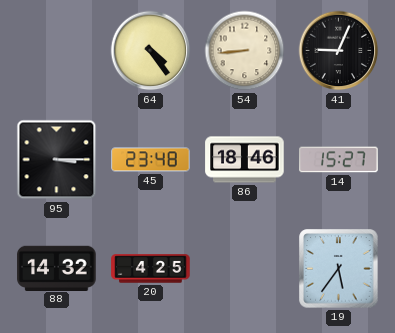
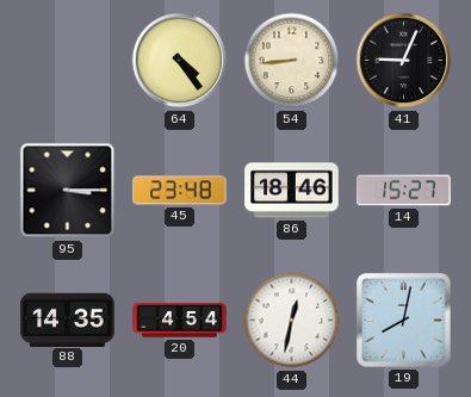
88: 14:32 -> 14:35
20: 4:25 -> 4:54
44: none -> 12:32
19: 5:36 -> 8:02
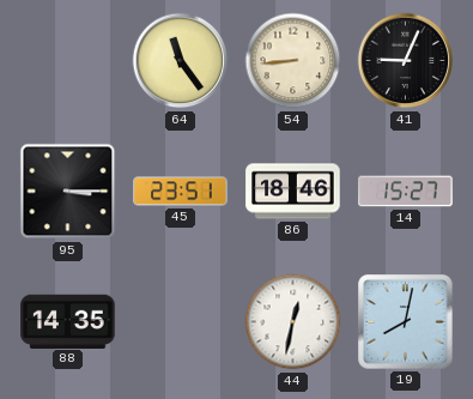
64: 4:24 -> 11:24
45: 23:48 -> 23:51
20: 4:54 -> none
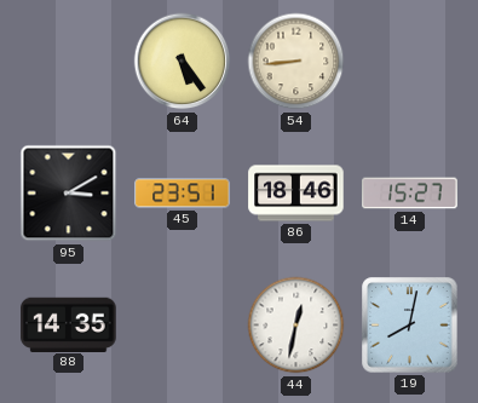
64: 11:24 -> 5:24
41: 9:04 -> none
95: 3:15 -> 3:10
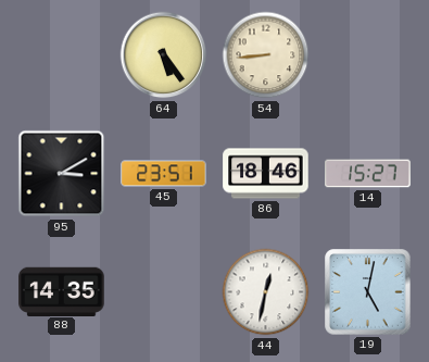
19: 8:02 -> 5:02
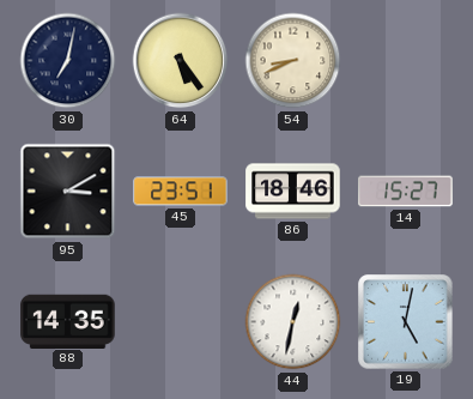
30: none -> 7:02
54: 8:44 -> 8:41
